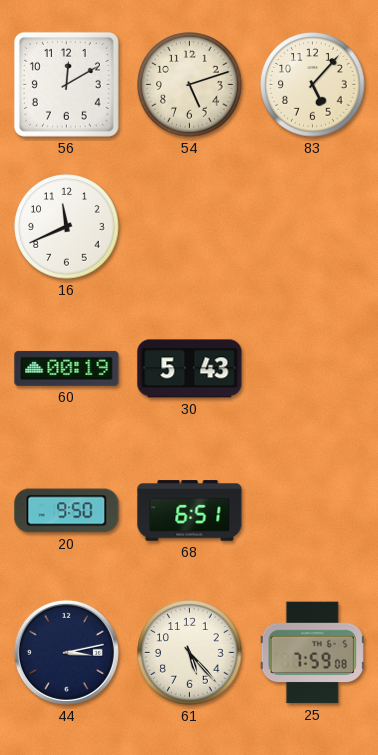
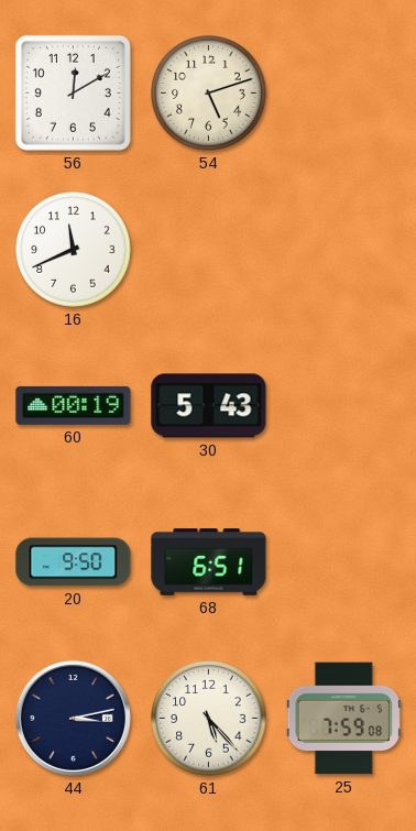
83: 5:07 -> none
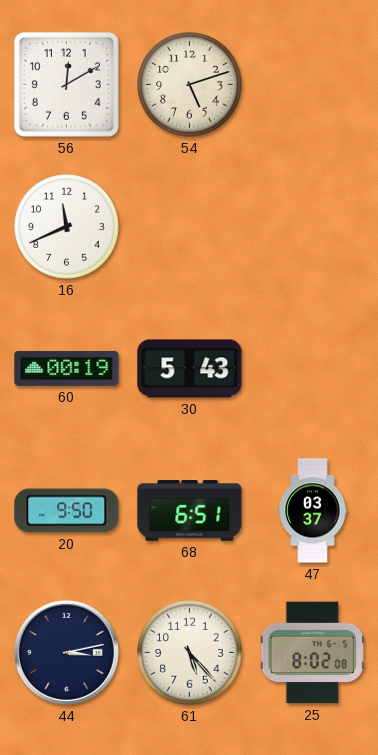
47: none -> 03:37
25: 7:59 -> 8:02
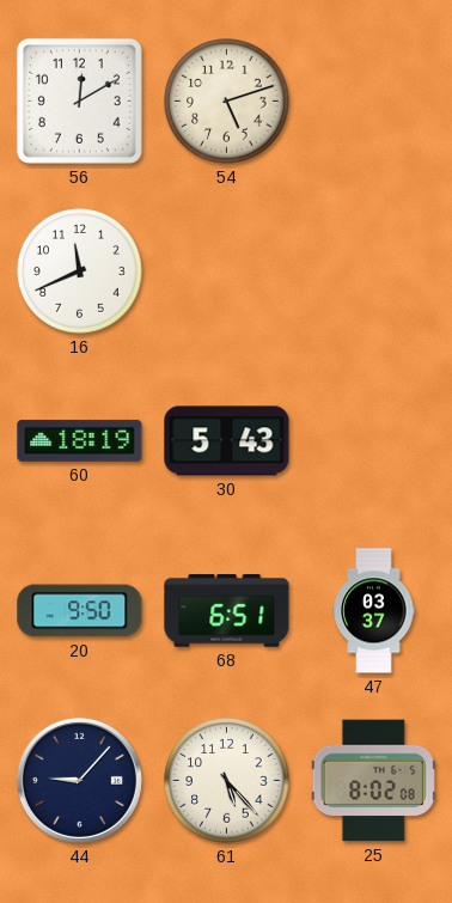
60: 00:19 -> 18:19
44: 3:13 -> 9:07
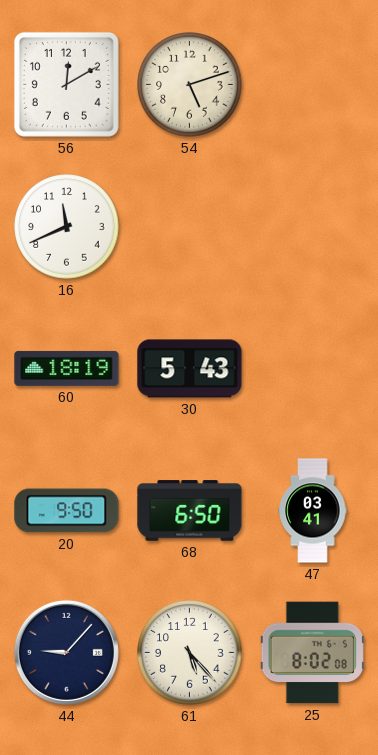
68: 6:51 -> 6:50
47: 03:37 -> 03:41
